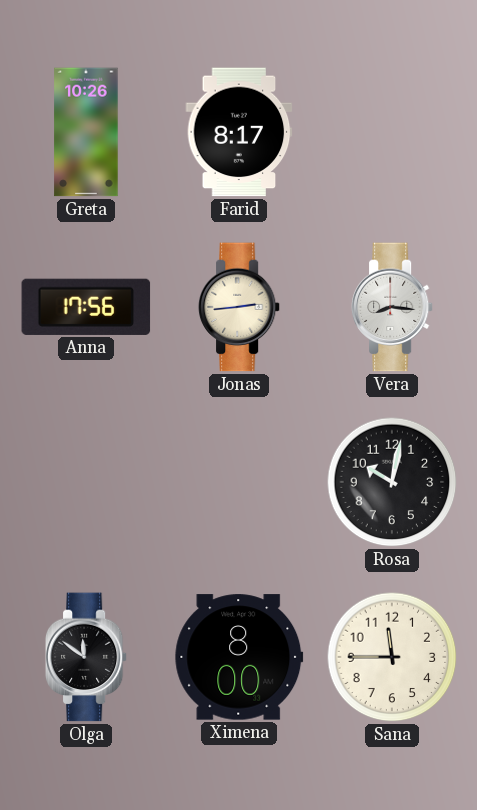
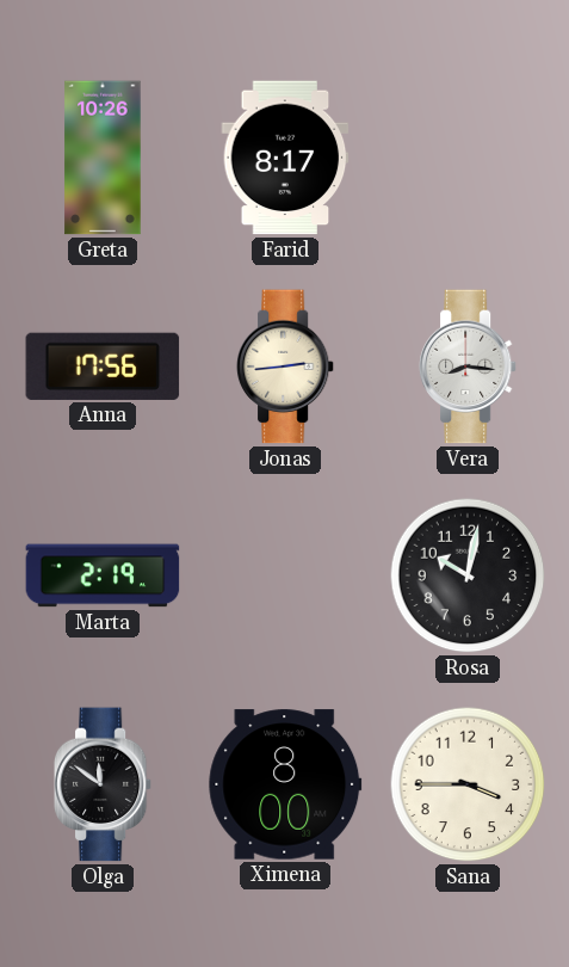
Marta: none -> 2:19
Sana: 11:45 -> 3:45
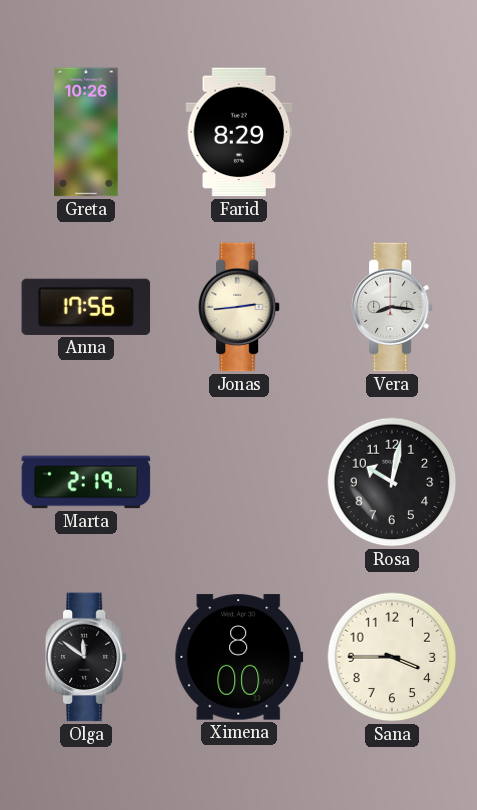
Farid: 8:17 -> 8:29
